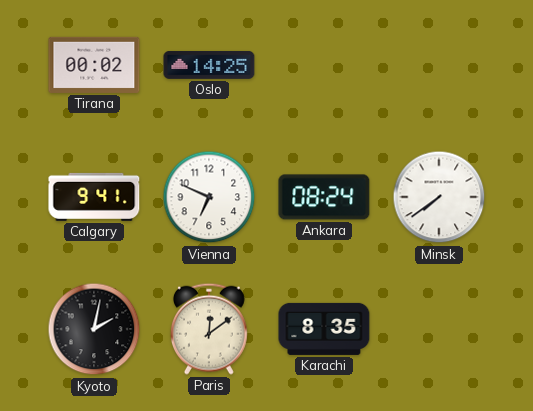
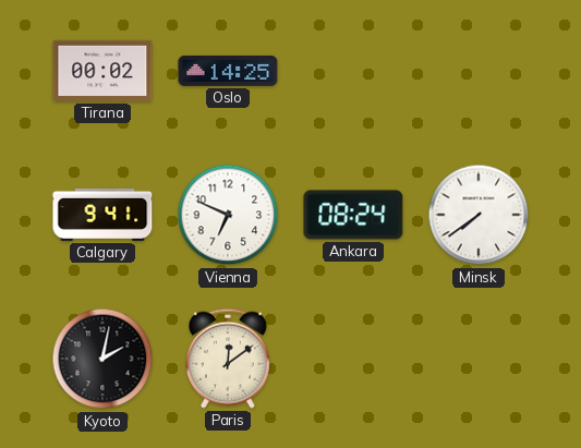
Karachi: 8:35 -> none
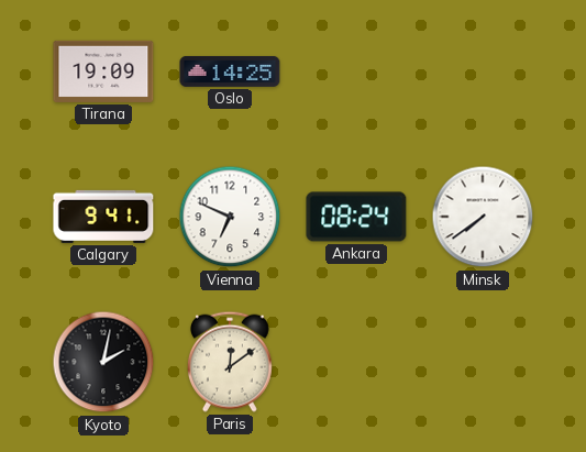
Tirana: 00:02 -> 19:09
